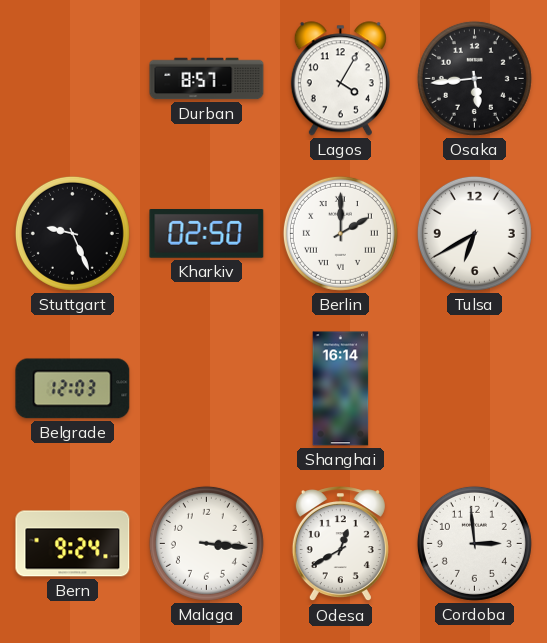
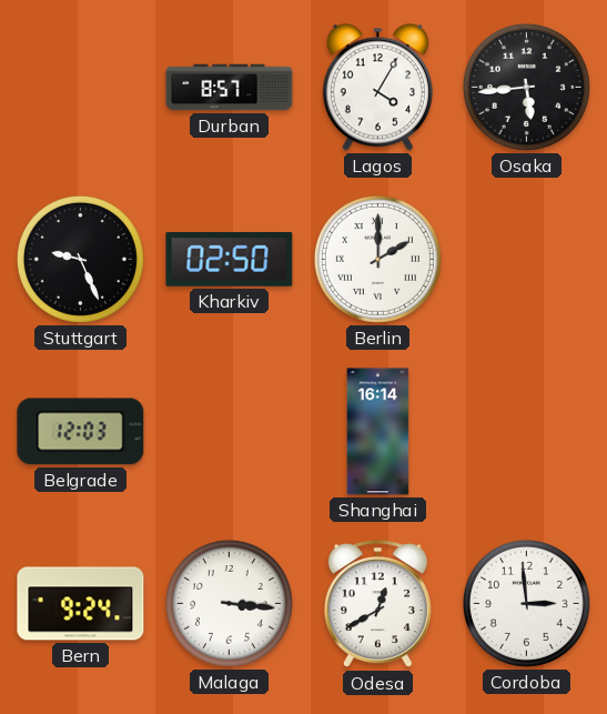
Tulsa: 6:40 -> none
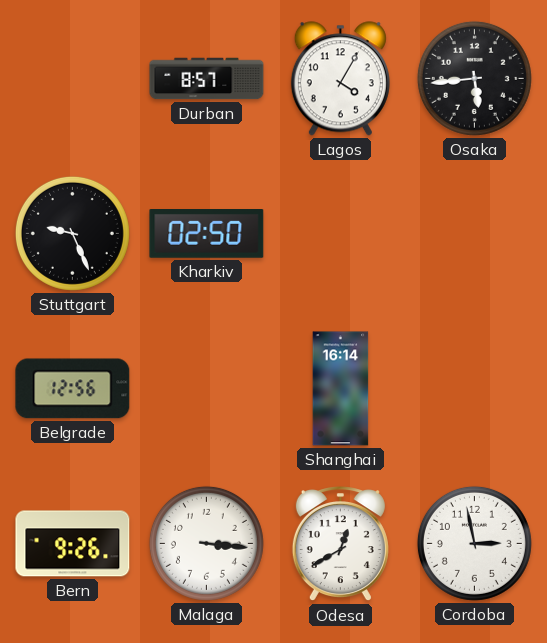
Berlin: 2:00 -> none
Belgrade: 12:03 -> 12:56
Bern: 9:24 -> 9:26
Cordoba: 2:59 -> 2:58
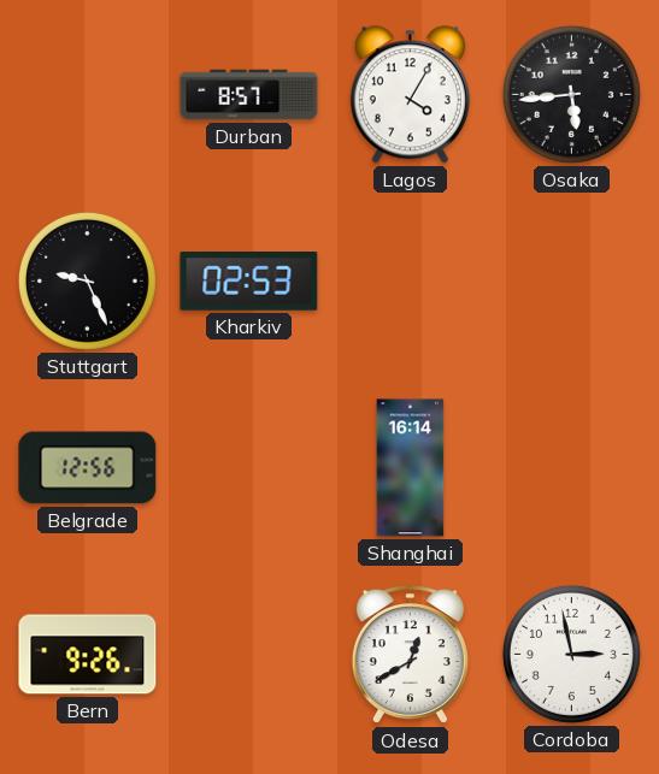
Kharkiv: 02:50 -> 02:53
Malaga: 3:16 -> none
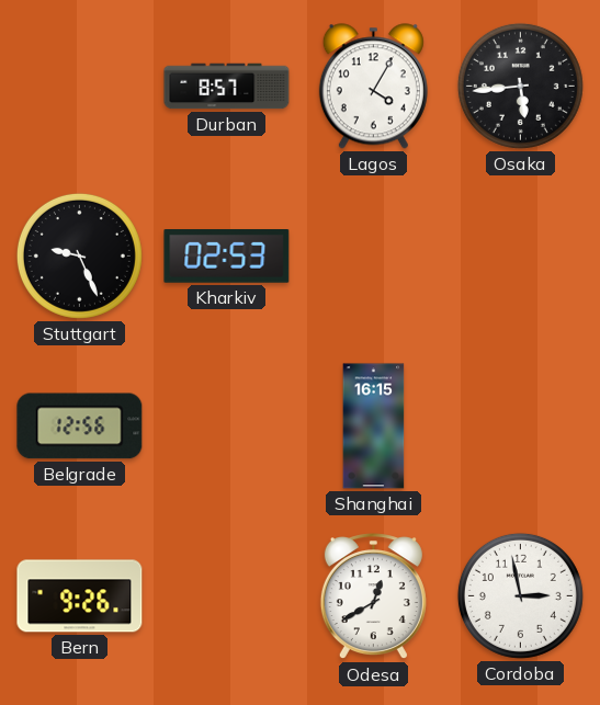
Shanghai: 16:14 -> 16:15
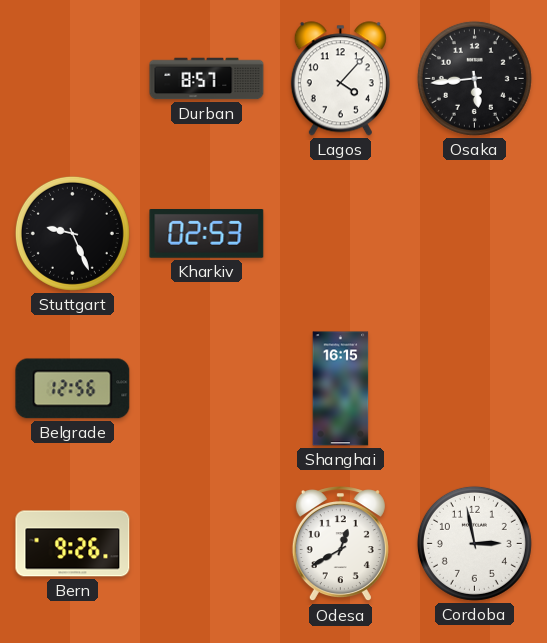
Lagos: 4:05 -> 4:07
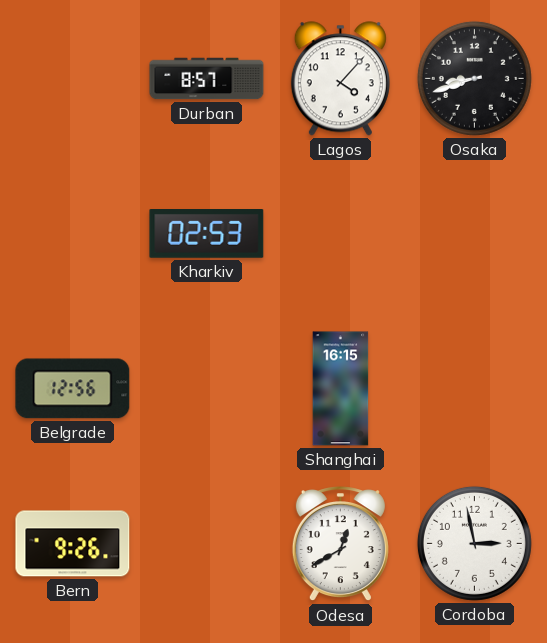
Osaka: 5:44 -> 8:42
Stuttgart: 9:26 -> none
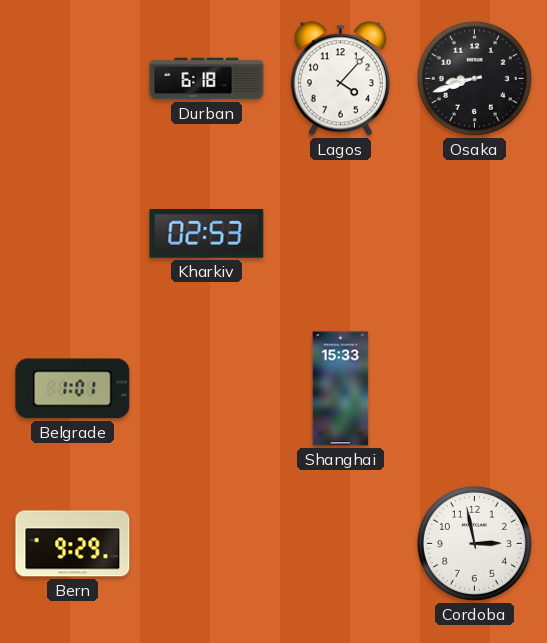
Durban: 8:57 -> 6:18
Belgrade: 12:56 -> 1:01
Shanghai: 16:15 -> 15:33
Bern: 9:26 -> 9:29
Odesa: 12:40 -> none
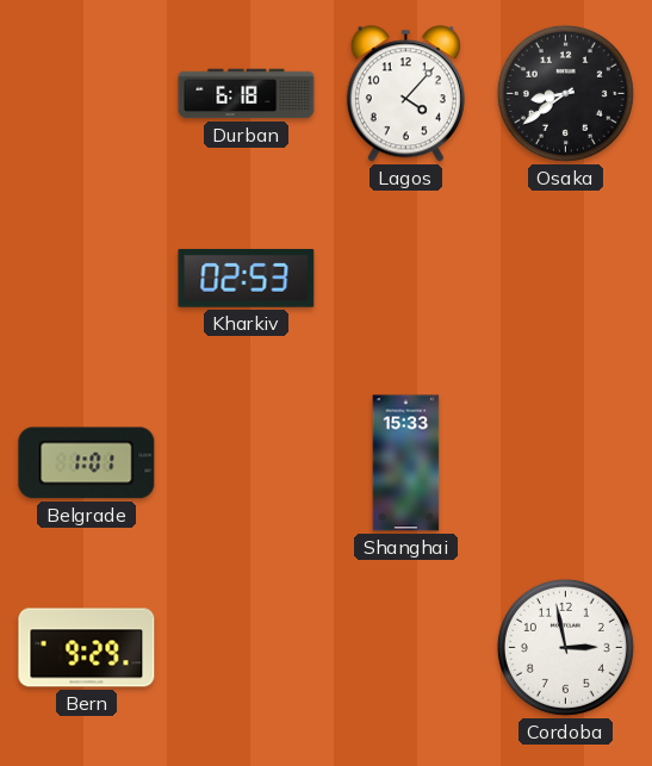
Osaka: 8:42 -> 8:39
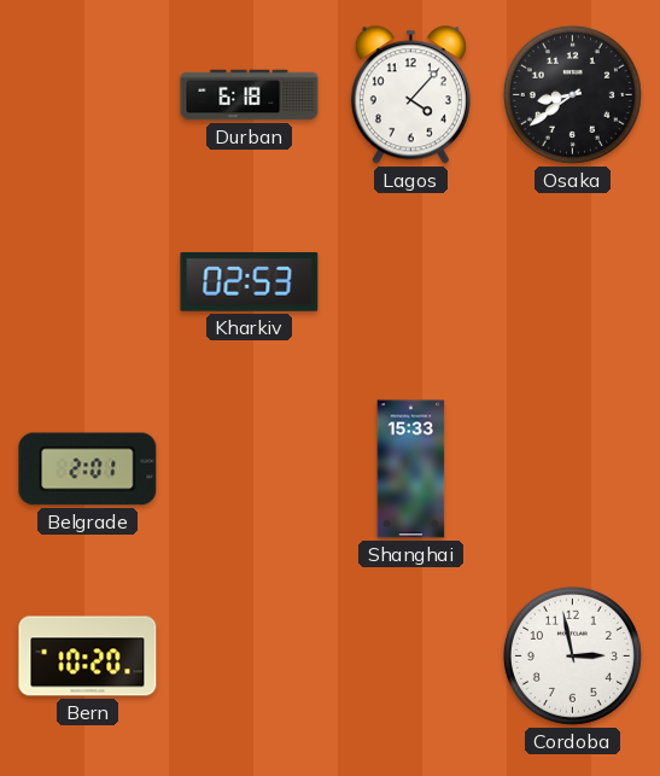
Belgrade: 1:01 -> 2:01
Bern: 9:29 -> 10:20
